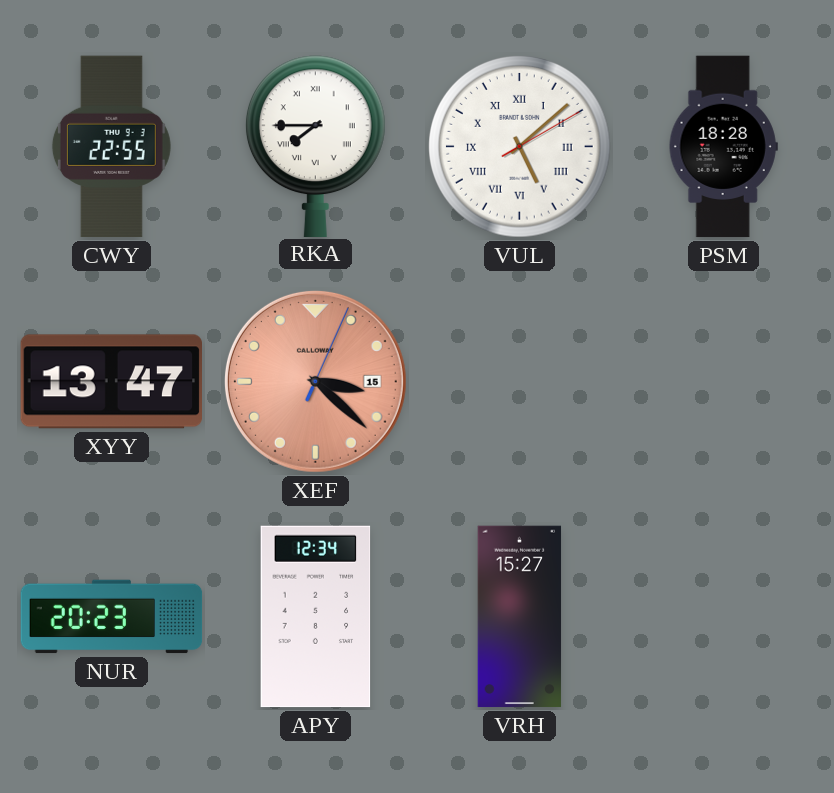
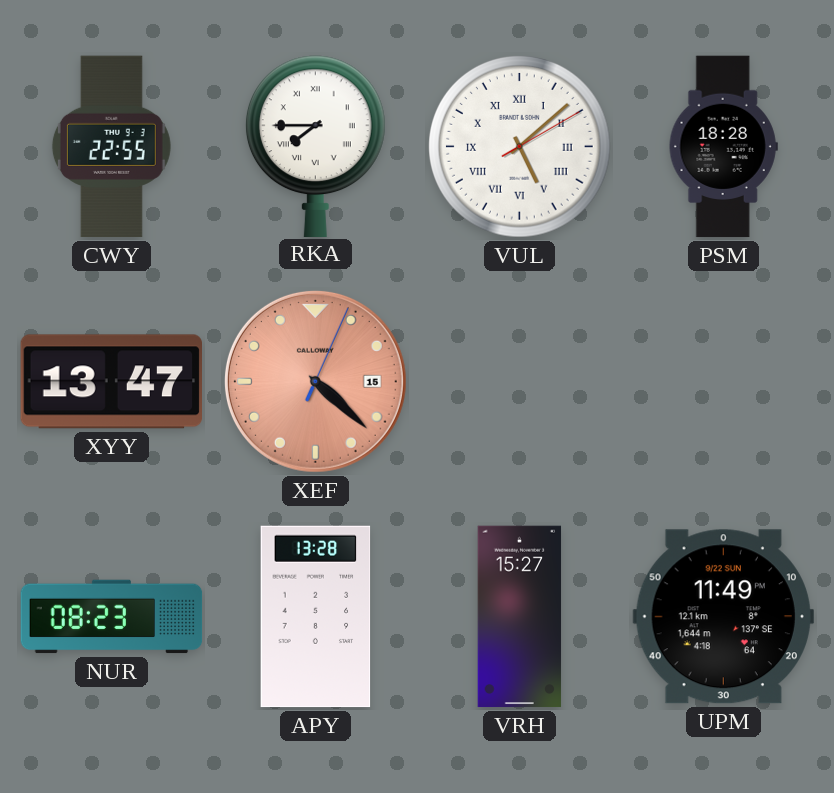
XEF: 3:22 -> 4:22
NUR: 20:23 -> 08:23
APY: 12:34 -> 13:28
UPM: none -> 11:49
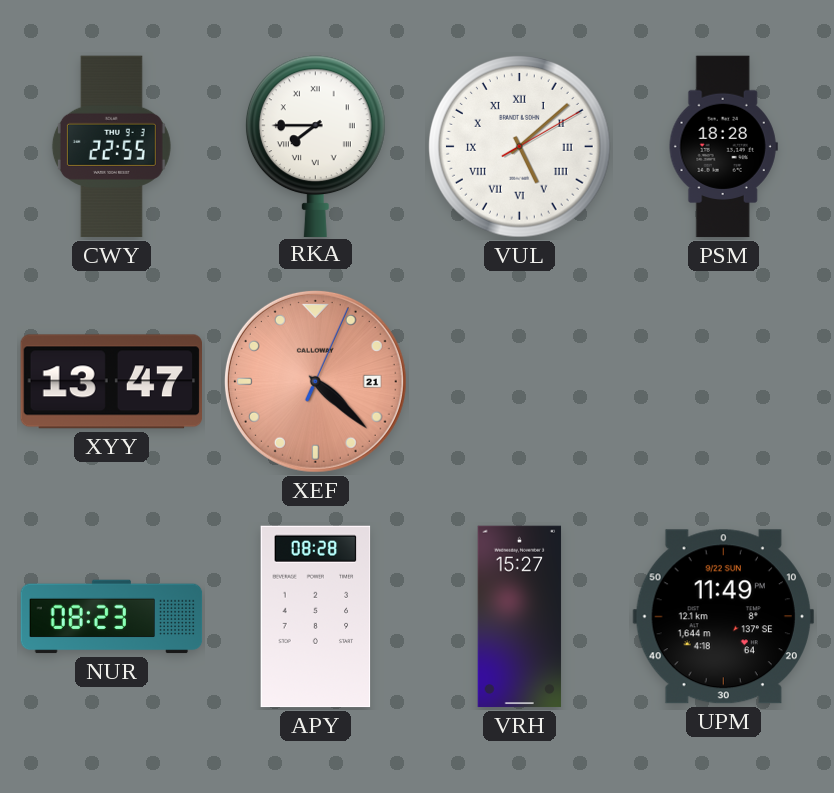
XEF date: 15 -> 21
APY: 13:28 -> 08:28
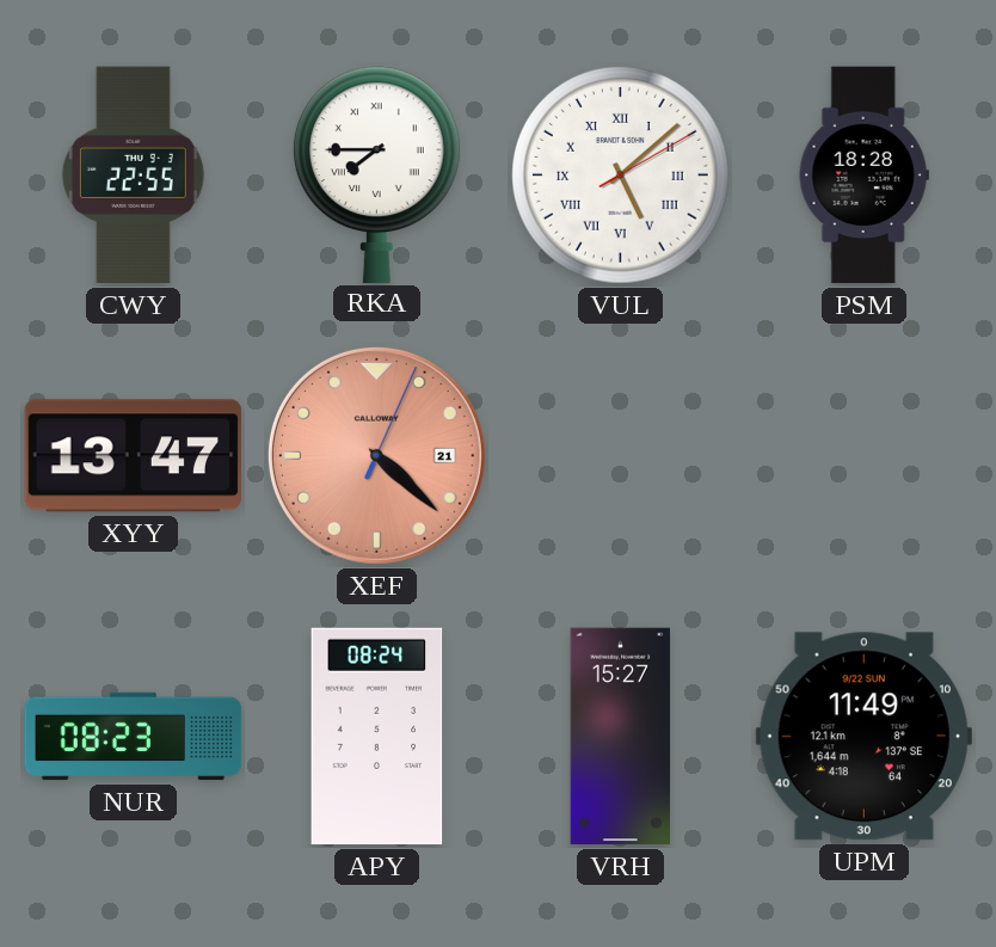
APY: 08:28 -> 08:24
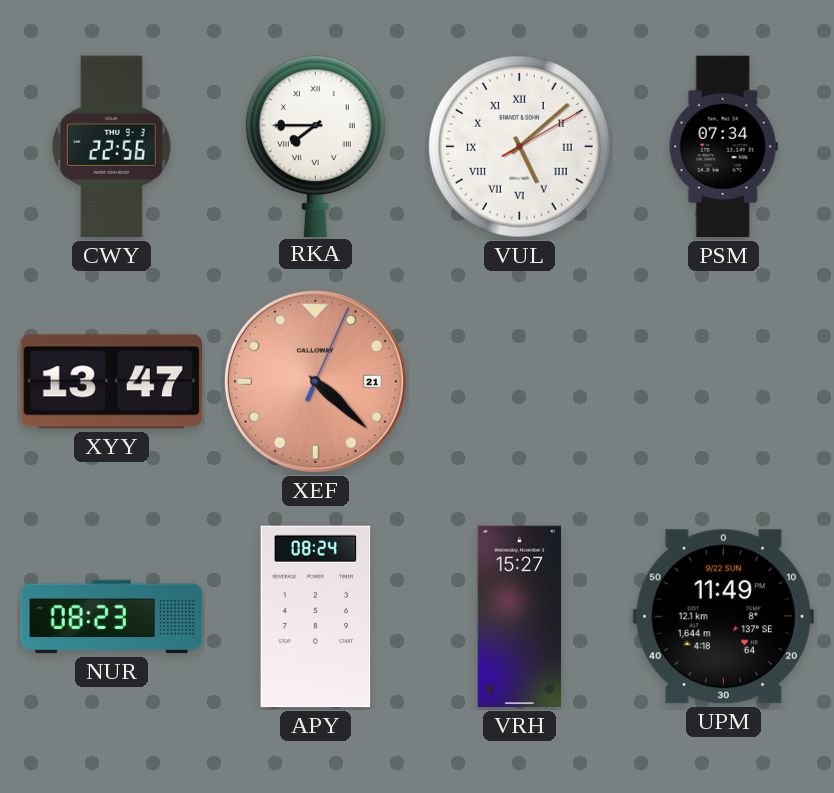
CWY: 22:55 -> 22:56
PSM: 18:28 -> 07:34
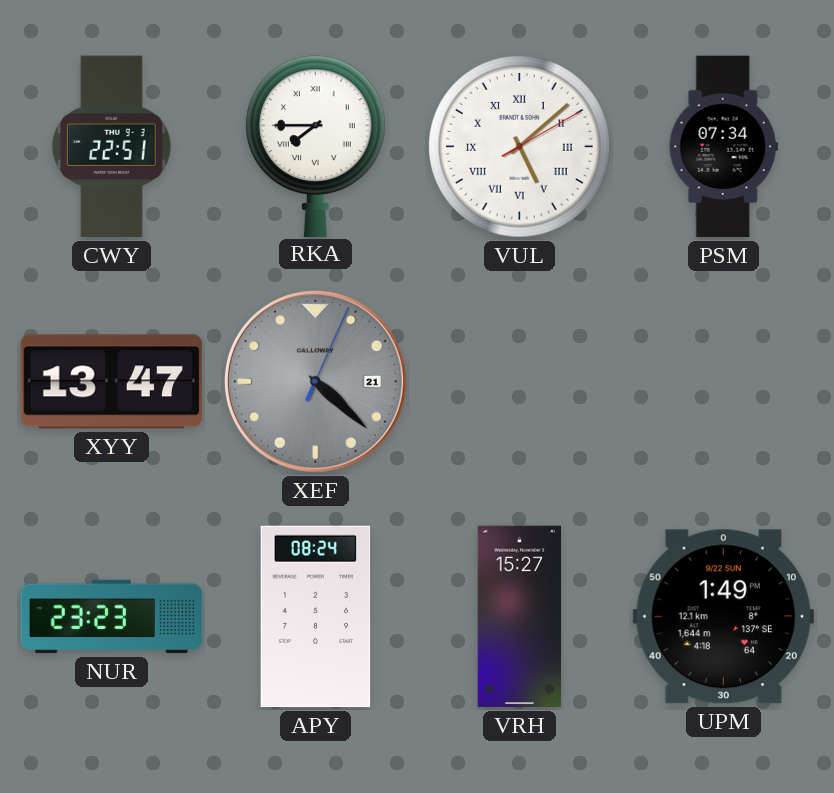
CWY: 22:56 -> 22:51
XEF dial: salmon -> grey
NUR: 08:23 -> 23:23
UPM: 11:49 -> 1:49
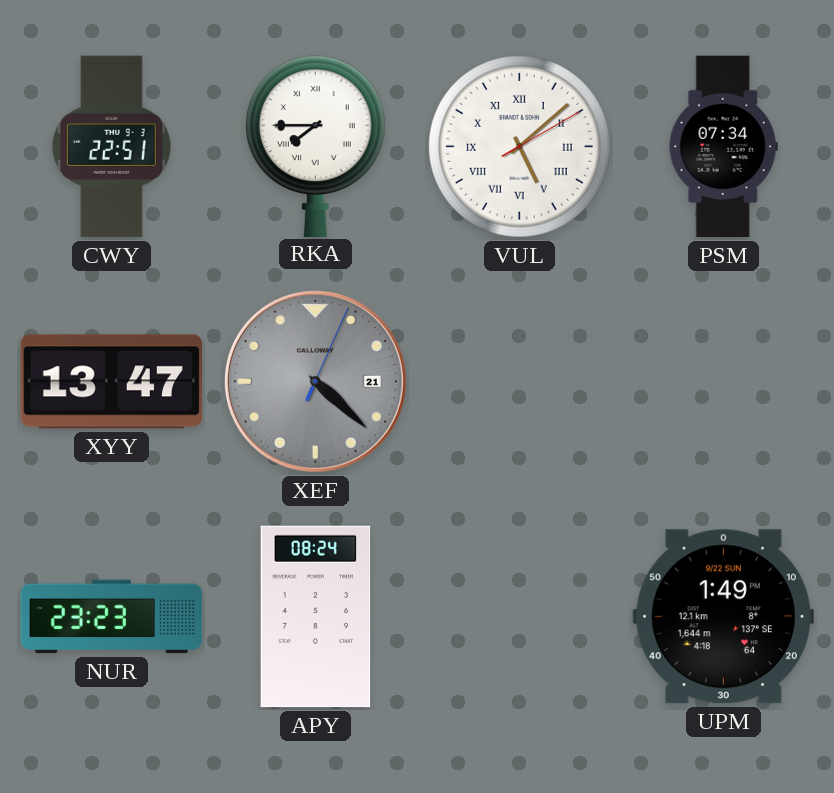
VRH: 15:27 -> none
